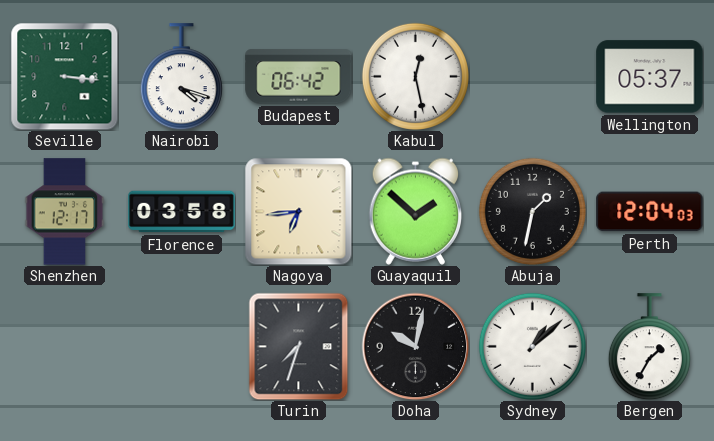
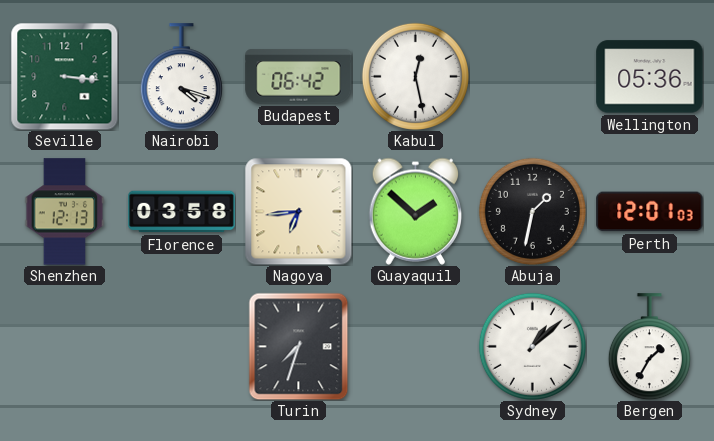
Wellington: 05:37 -> 05:36
Shenzhen: 12:17 -> 12:13
Perth: 12:04 -> 12:01
Doha: 10:02 -> none
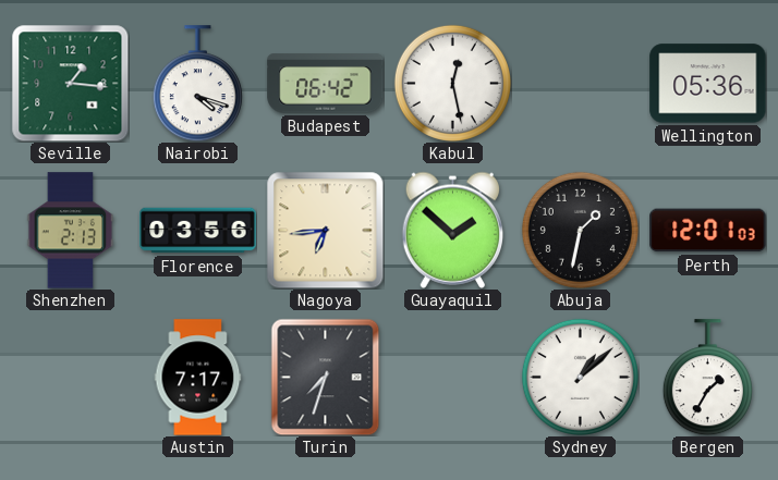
Seville: 3:16 -> 1:16
Shenzhen: 12:13 -> 2:13
Florence: 03:58 -> 03:56
Austin: none -> 7:17
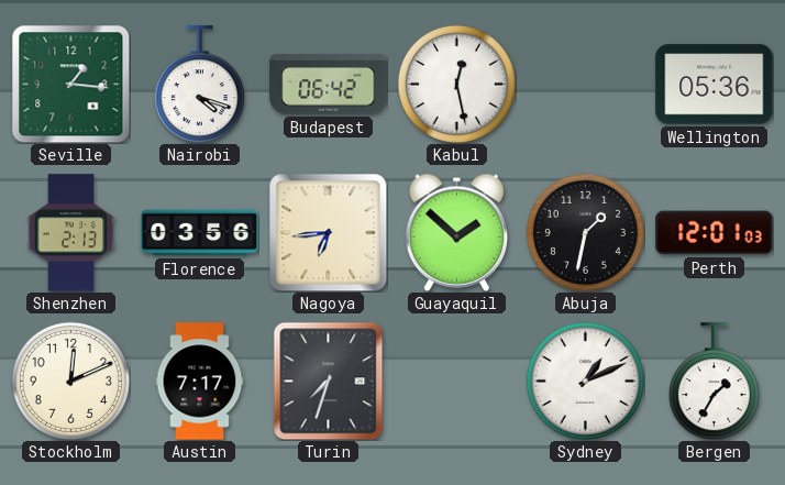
Stockholm: none -> 12:11
Sydney: 1:08 -> 1:11
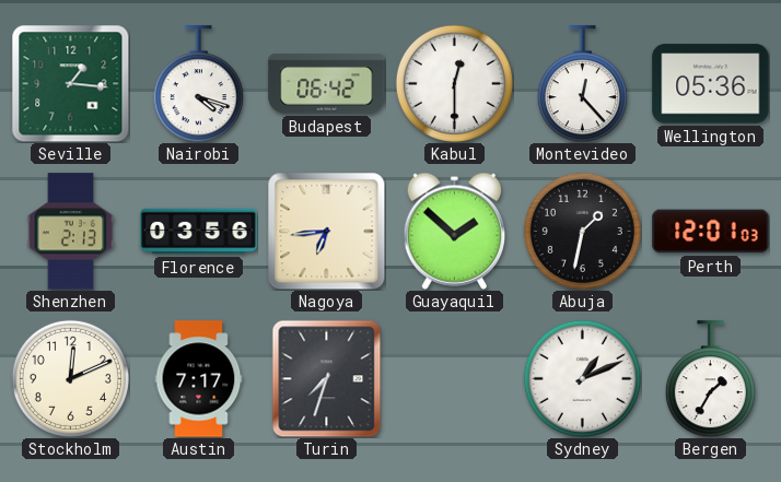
Kabul: 12:28 -> 12:30
Montevideo: none -> 12:23
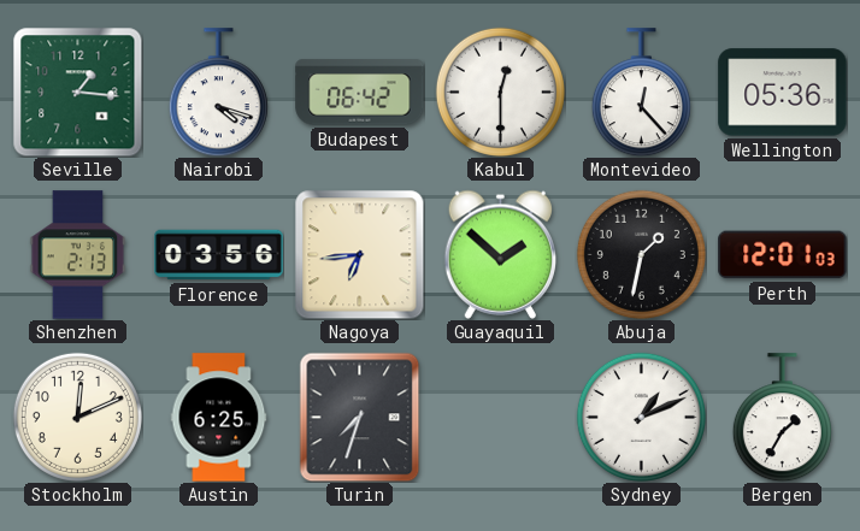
Austin: 7:17 -> 6:25
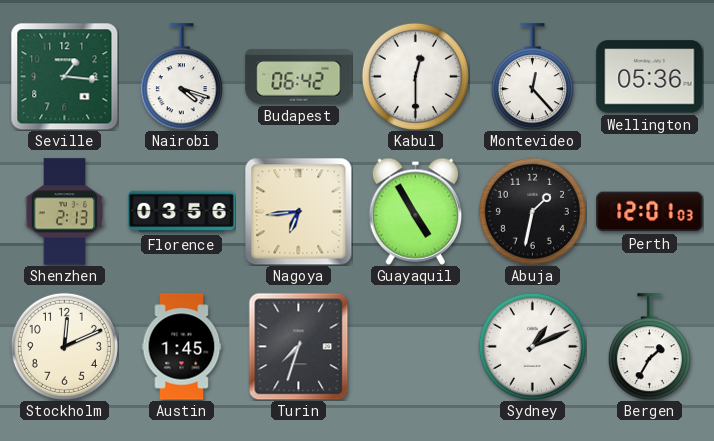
Guayaquil: 1:52 -> 4:55
Austin: 6:25 -> 1:45
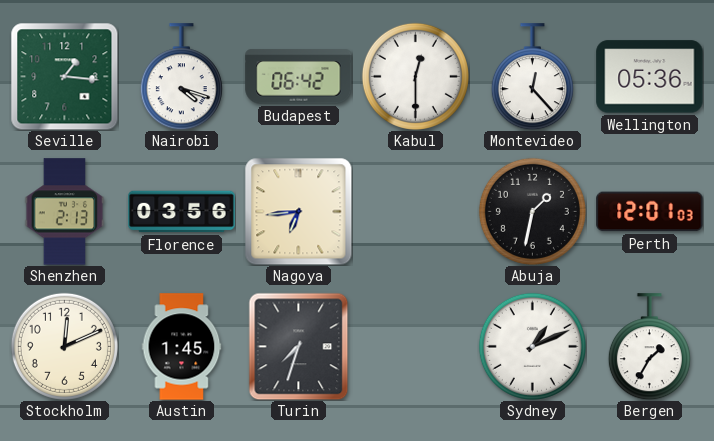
Guayaquil: 4:55 -> none
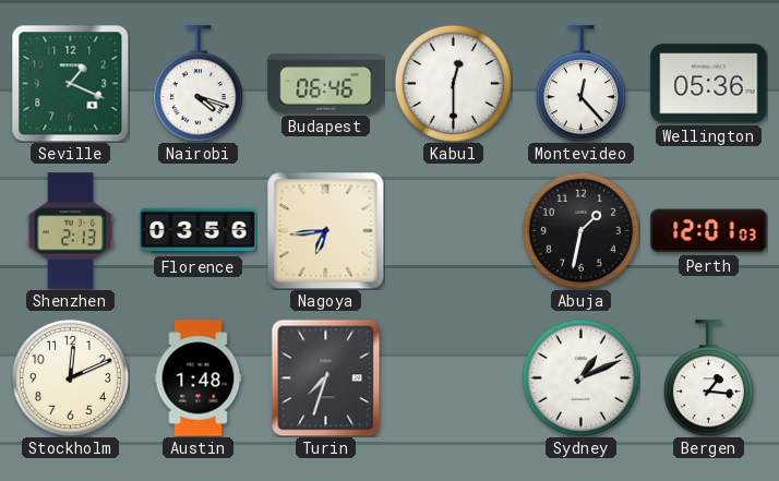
Seville: 1:16 -> 1:19
Budapest: 06:42 -> 06:46
Austin: 1:45 -> 1:48
Bergen: 1:35 -> 1:16
